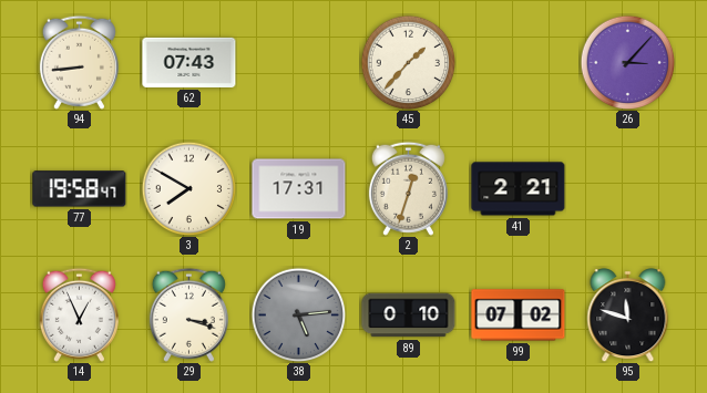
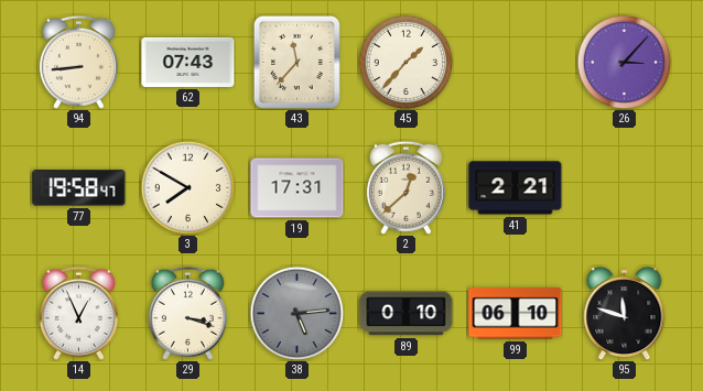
43: none -> 11:37
2: 12:33 -> 12:38
99: 07:02 -> 06:10
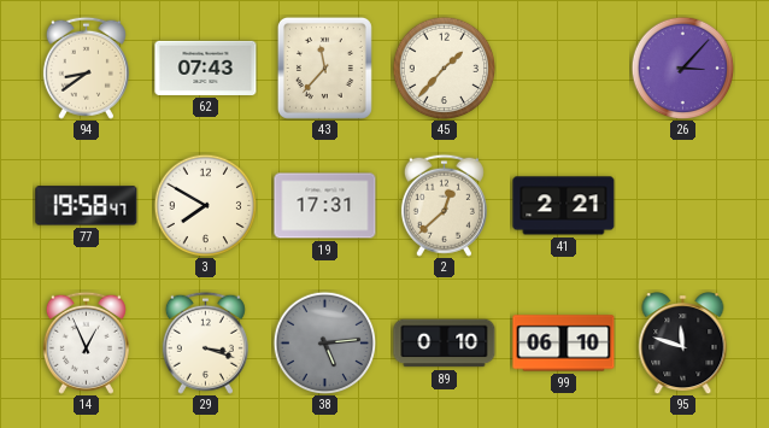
94: 8:44 -> 8:39
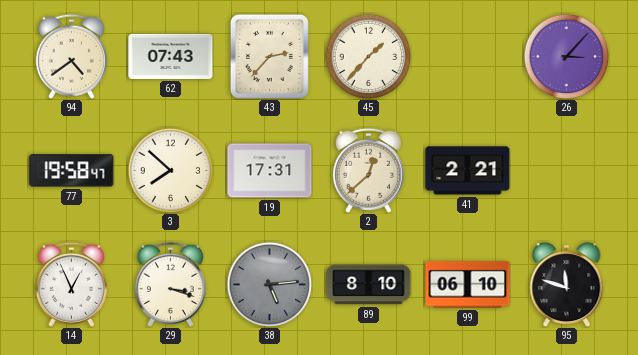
94: 8:39 -> 4:39
43: 11:37 -> 2:37
3: 7:50 -> 7:52
89: 0:10 -> 8:10
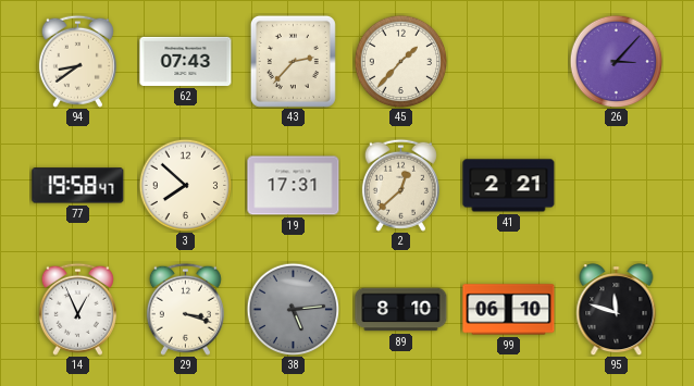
94: 4:39 -> 8:39
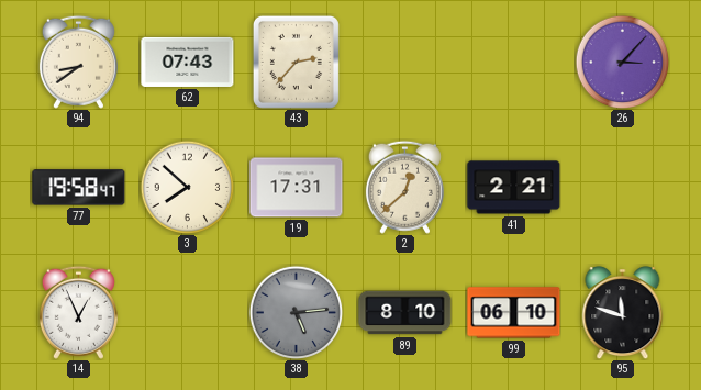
45: 1:37 -> none
29: 3:18 -> none
